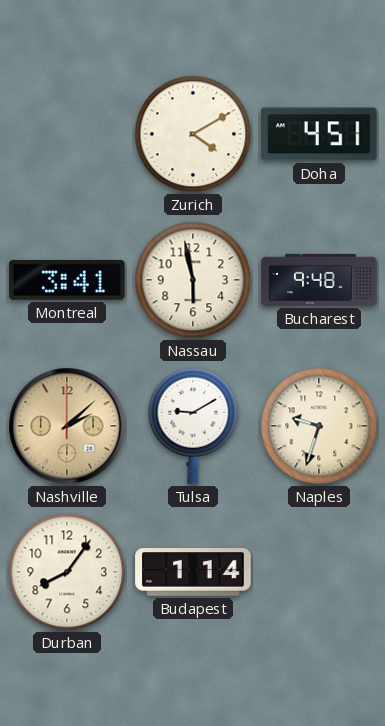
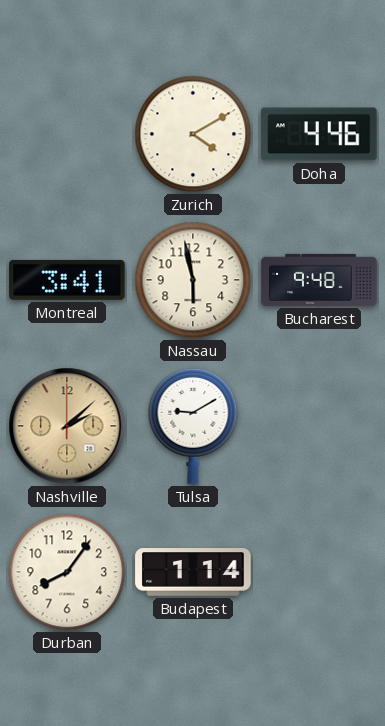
Doha: 4:51 -> 4:46
Naples: 9:33 -> none
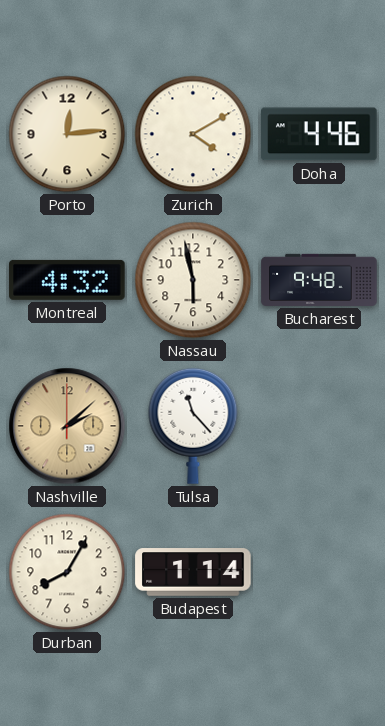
Porto: none -> 12:14
Montreal: 3:41 -> 4:32
Tulsa: 9:10 -> 11:23
Durban: 8:06 -> 8:05
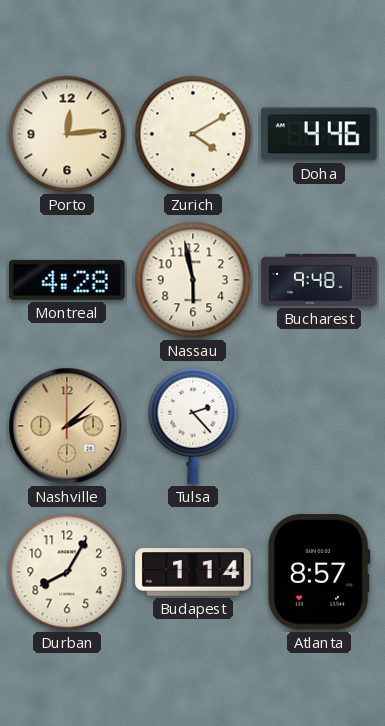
Montreal: 4:32 -> 4:28
Tulsa: 11:23 -> 2:23
Atlanta: none -> 8:57
